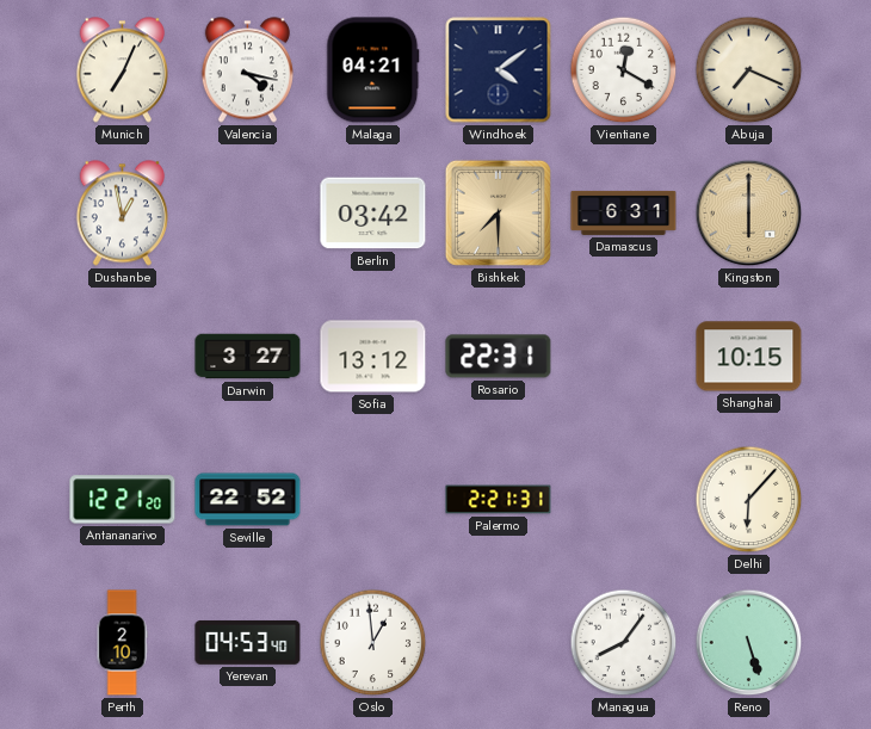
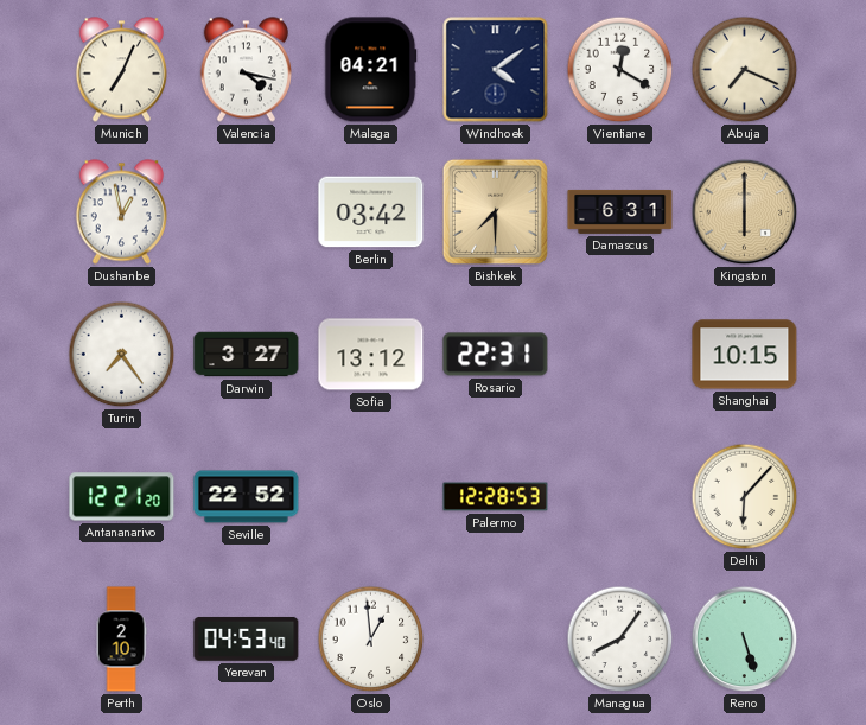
Turin: none -> 7:24
Palermo: 2:21 -> 12:28
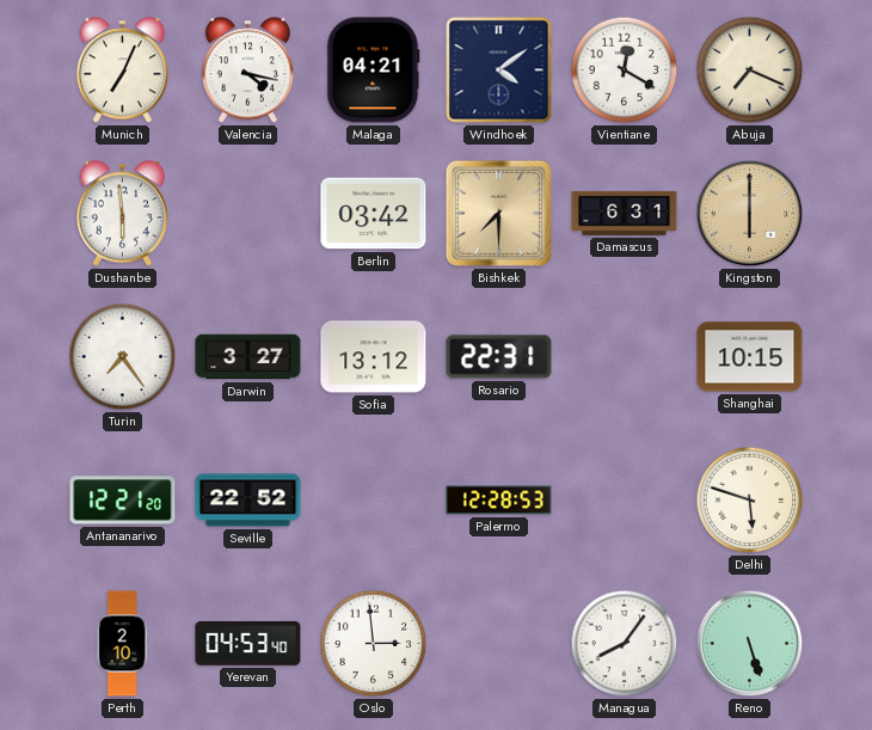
Dushanbe: 12:58 -> 5:59
Delhi: 6:07 -> 5:48
Oslo: 12:59 -> 2:59
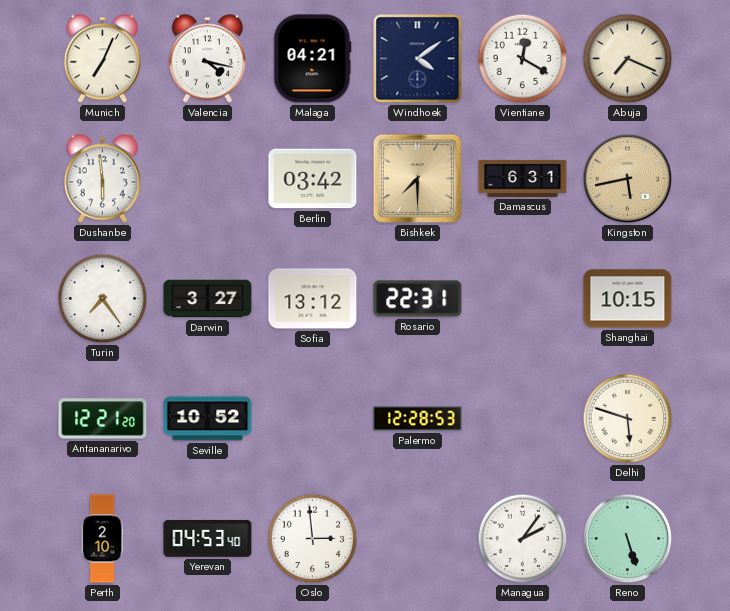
Kingston: 6:00 -> 5:43
Seville: 22:52 -> 10:52
Managua: 8:06 -> 2:06
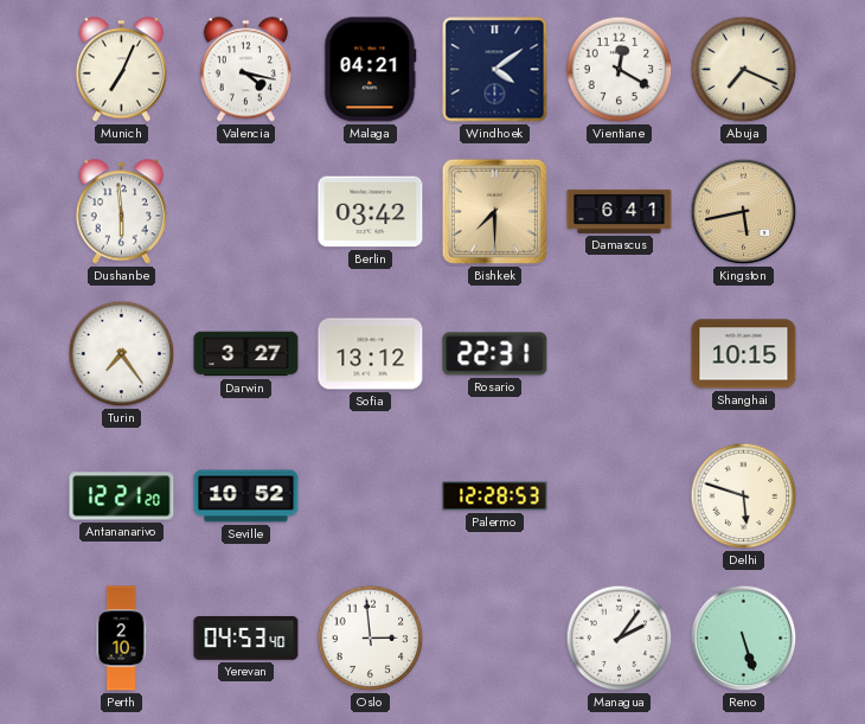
Damascus: 6:31 -> 6:41
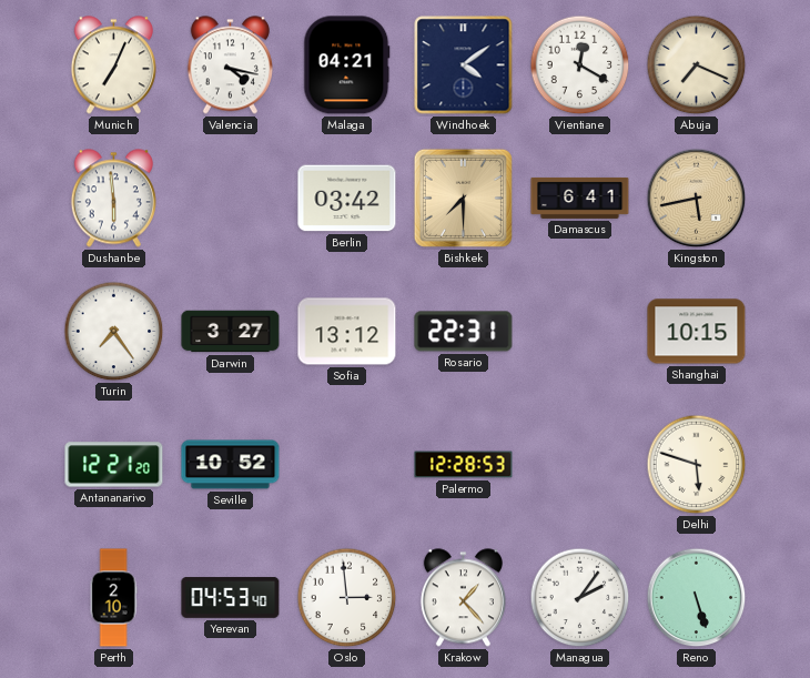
Krakow: none -> 1:23
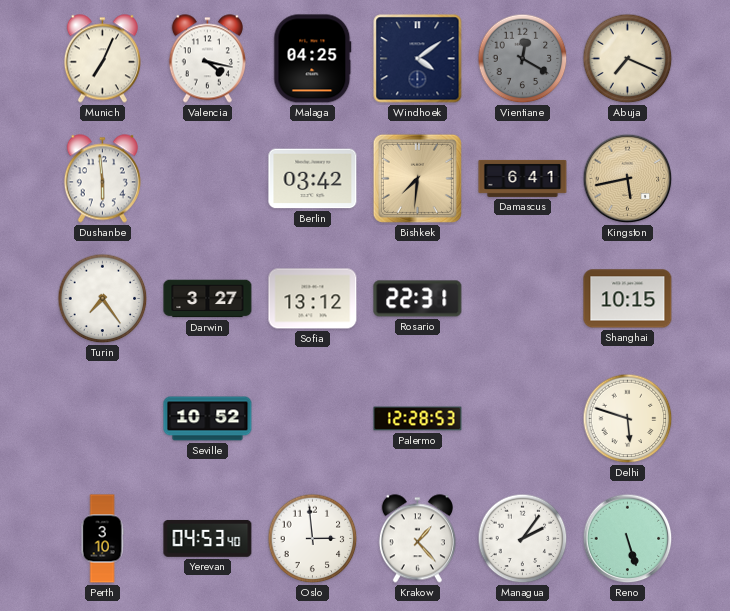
Malaga: 04:21 -> 04:25
Vientiane dial: white -> grey
Bishkek: 7:30 -> 7:31
Antananarivo: 12:21 -> none
Perth: 2:10 -> 3:10
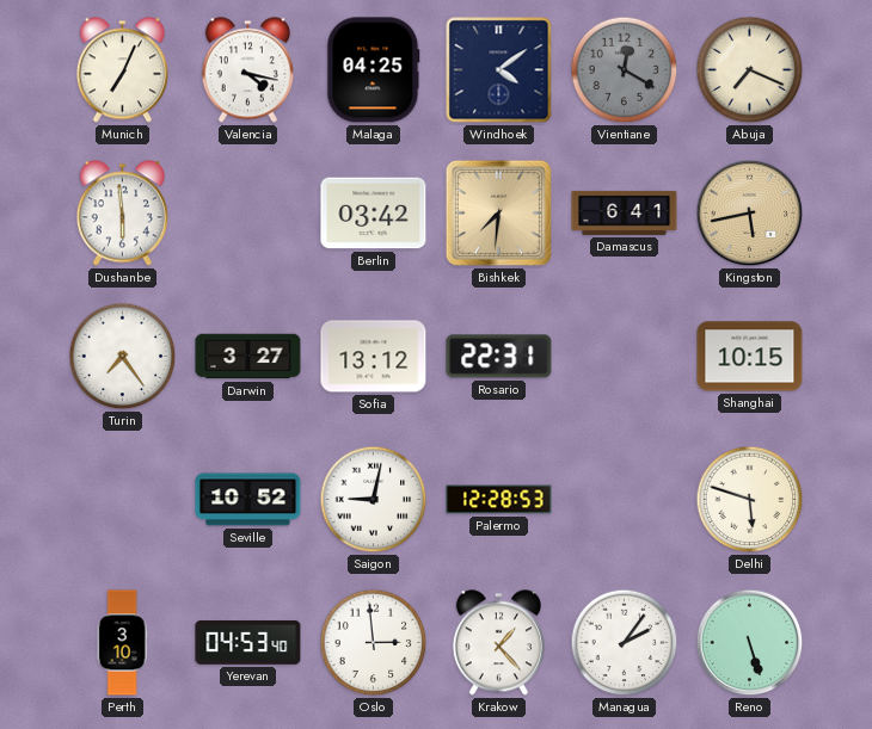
Saigon: none -> 9:02
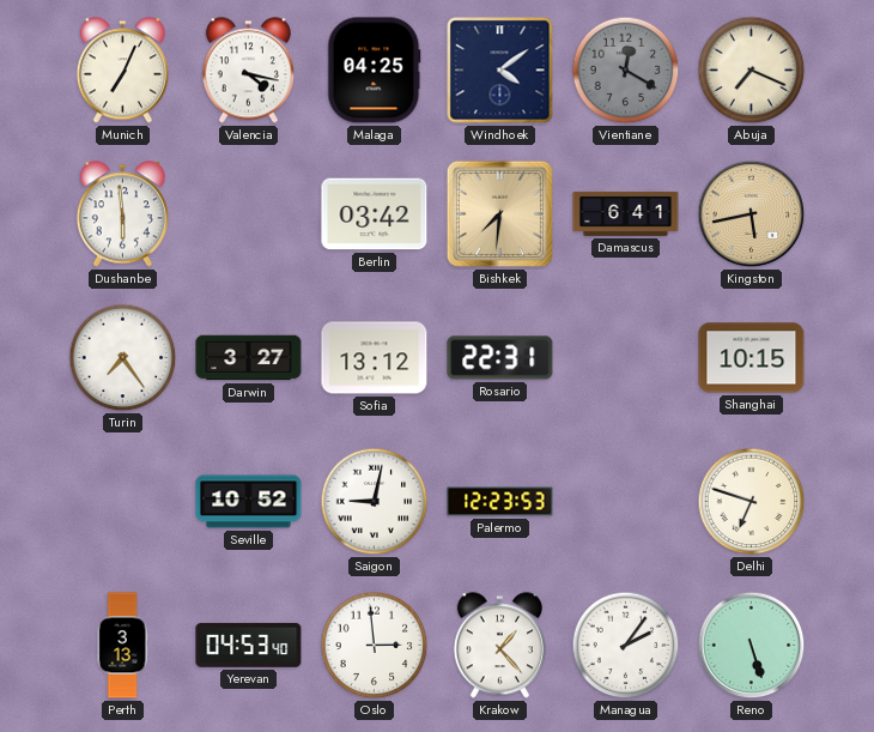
Palermo: 12:28 -> 12:23
Delhi: 5:48 -> 6:48
Perth: 3:10 -> 3:13
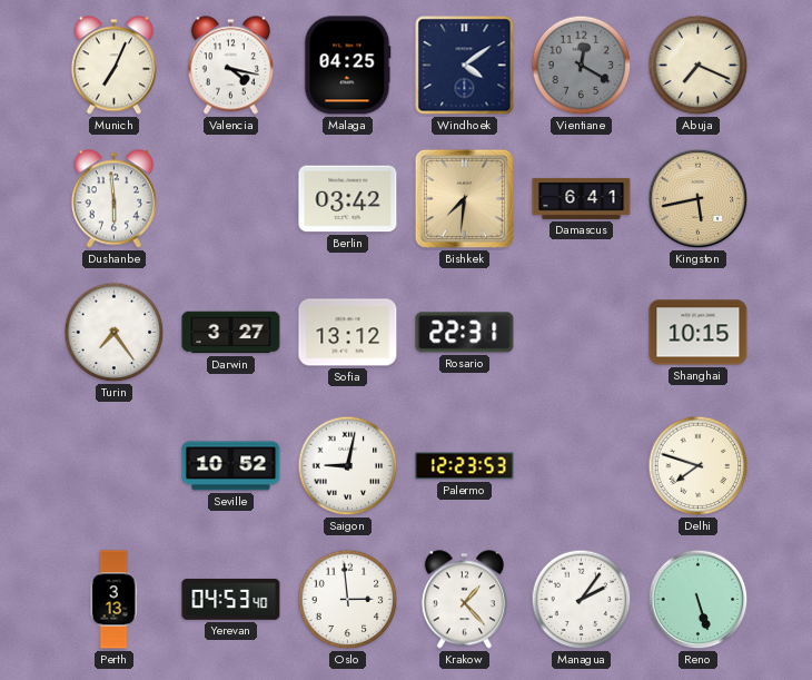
Delhi: 6:48 -> 7:48
